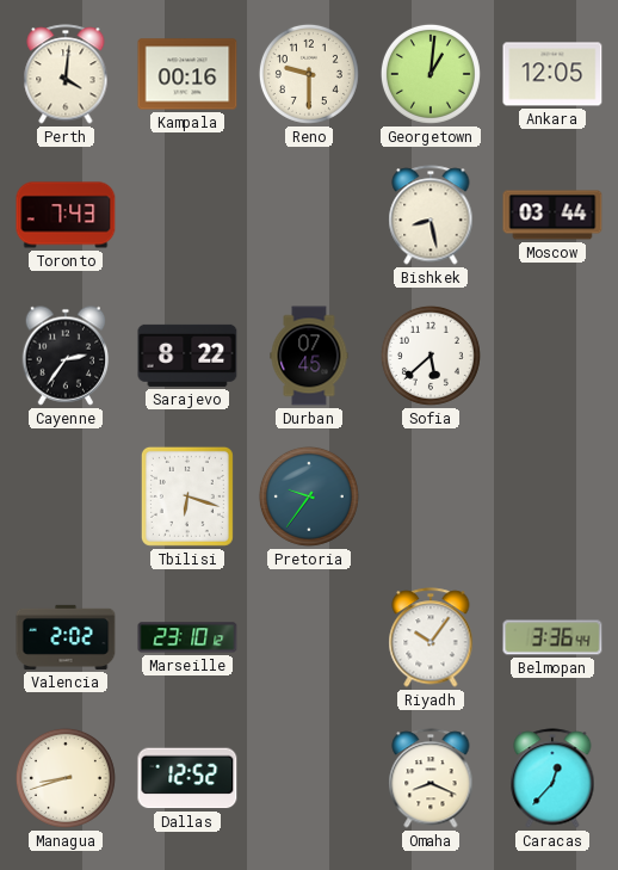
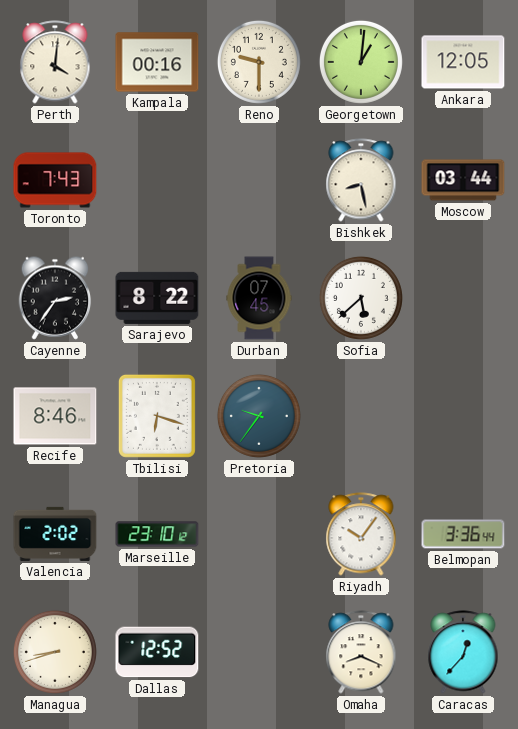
Recife: none -> 8:46
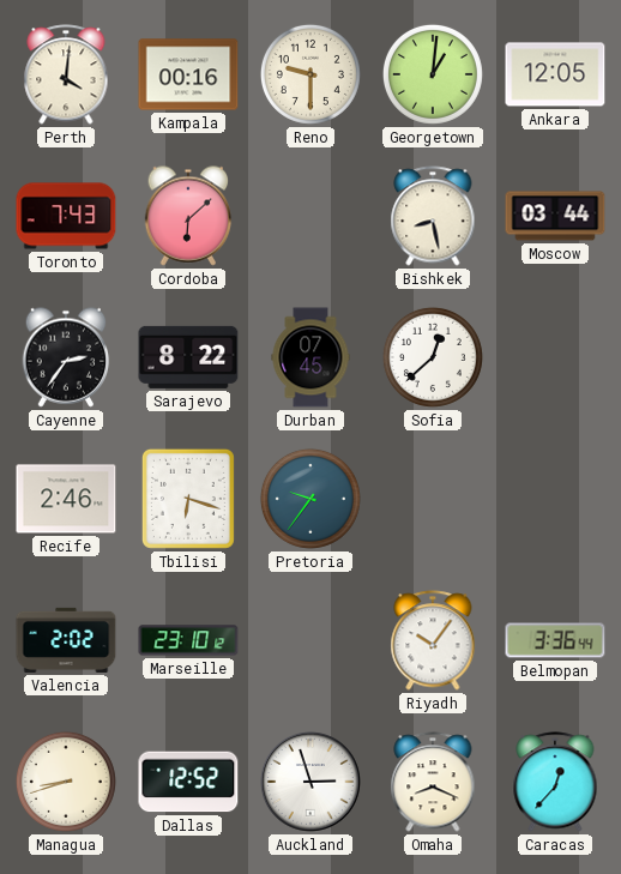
Cordoba: none -> 6:08
Sofia: 5:38 -> 12:38
Recife: 8:46 -> 2:46
Auckland: none -> 2:57
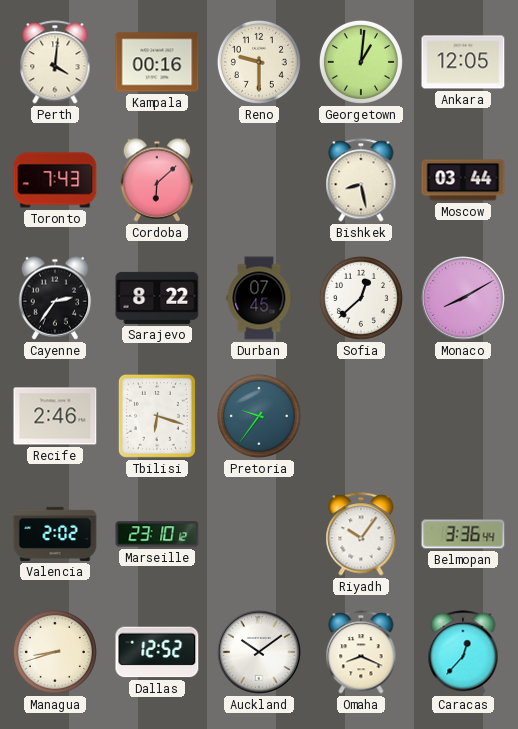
Monaco: none -> 8:10
Auckland: 2:57 -> 10:09
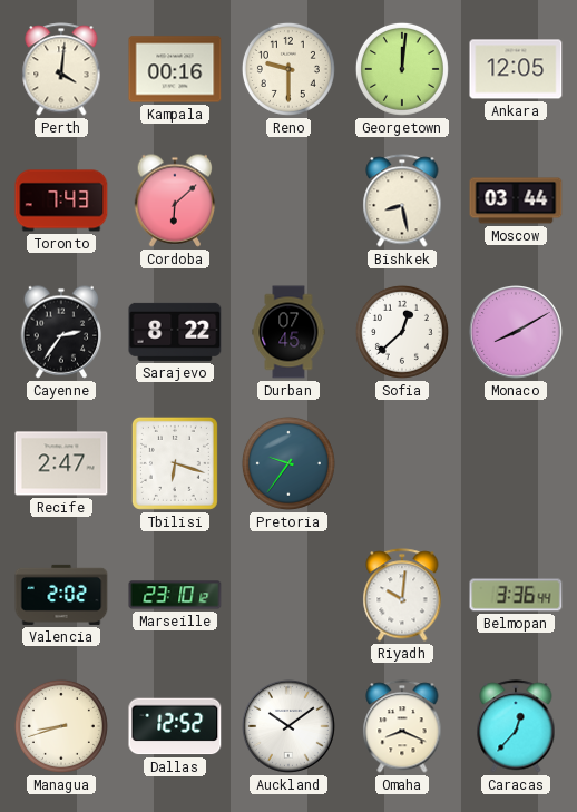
Georgetown: 1:01 -> 12:01
Recife: 2:46 -> 2:47
Riyadh: 10:06 -> 10:01
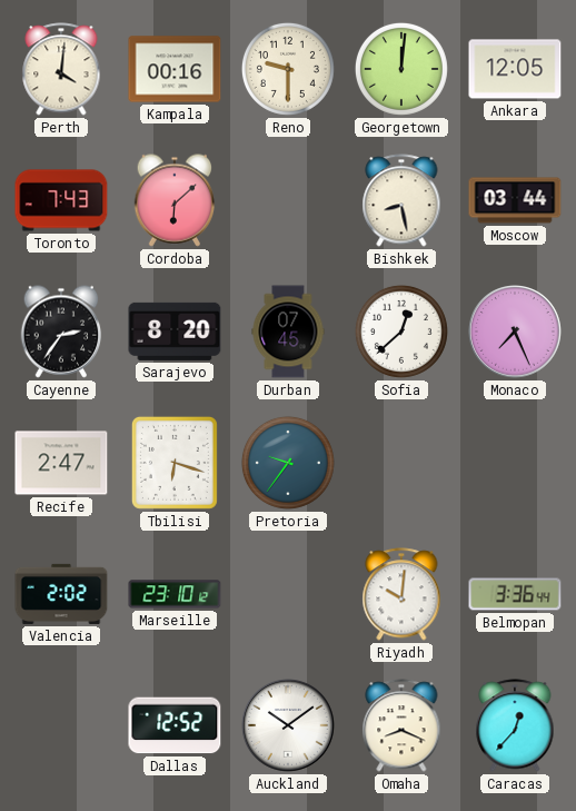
Sarajevo: 8:22 -> 8:20
Monaco: 8:10 -> 7:26
Managua: 8:42 -> none
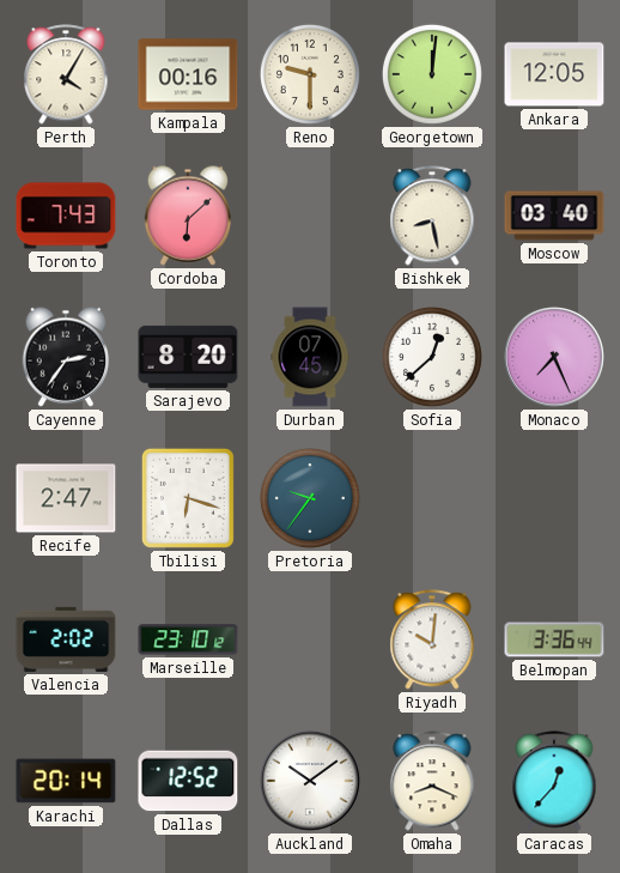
Perth: 4:01 -> 4:05
Moscow: 03:44 -> 03:40
Karachi: none -> 20:14
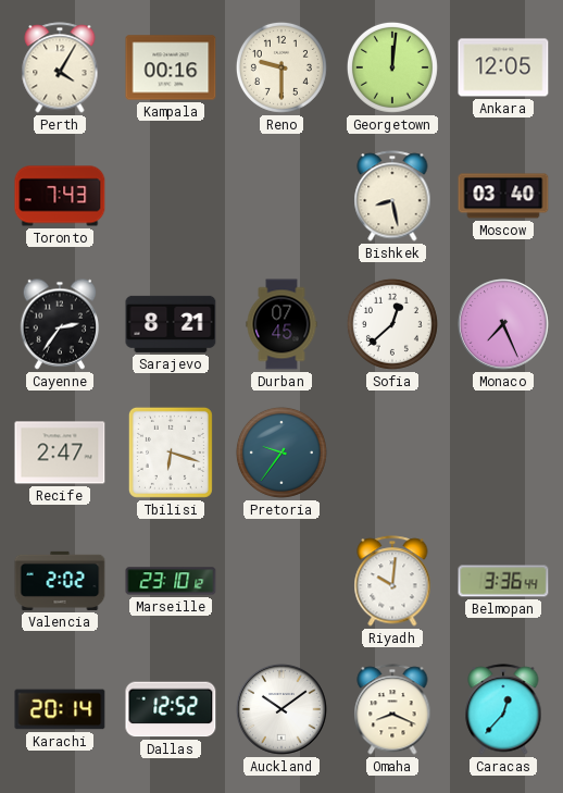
Cordoba: 6:08 -> none
Sarajevo: 8:20 -> 8:21
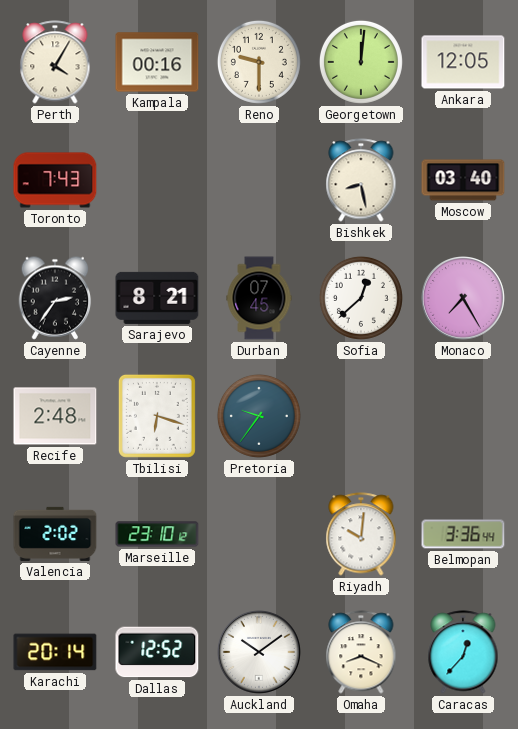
Monaco: 7:26 -> 7:25
Recife: 2:47 -> 2:48
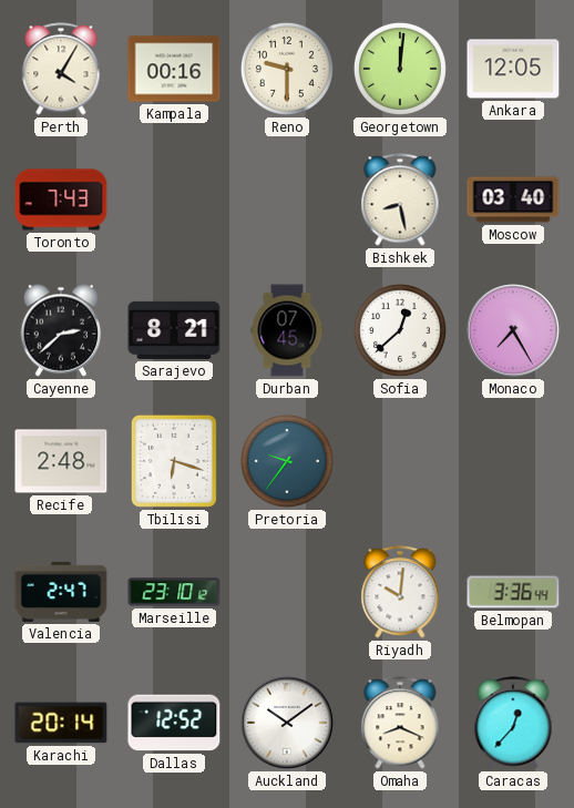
Cayenne: 2:36 -> 2:38
Valencia: 2:02 -> 2:47
